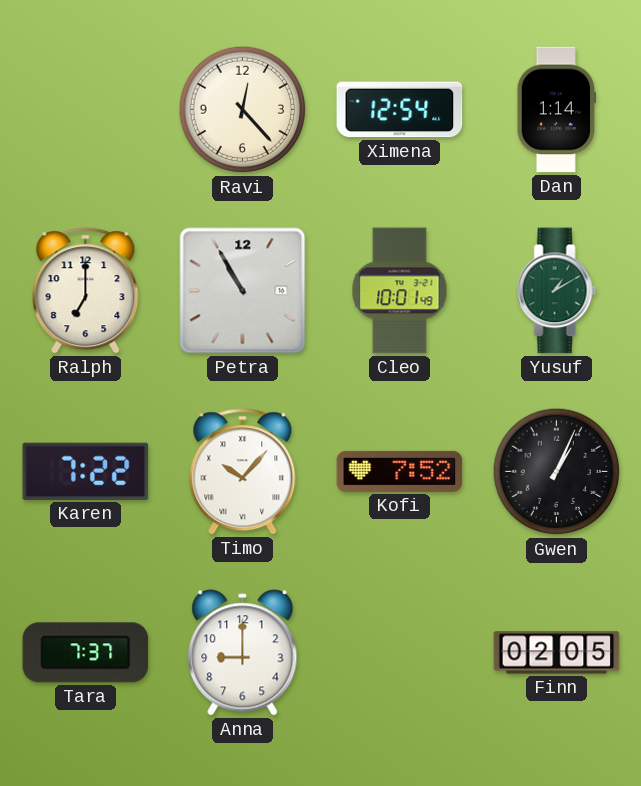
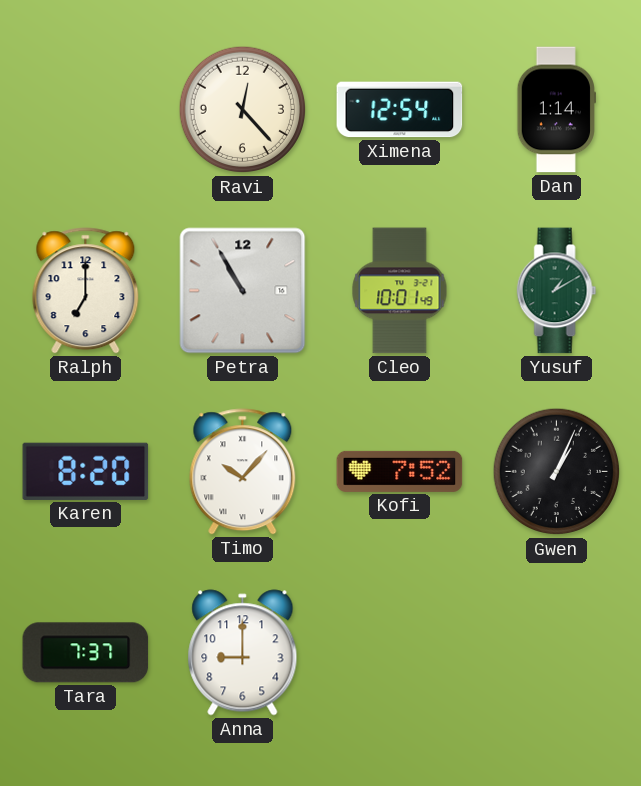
Karen: 7:22 -> 8:20
Finn: 02:05 -> none
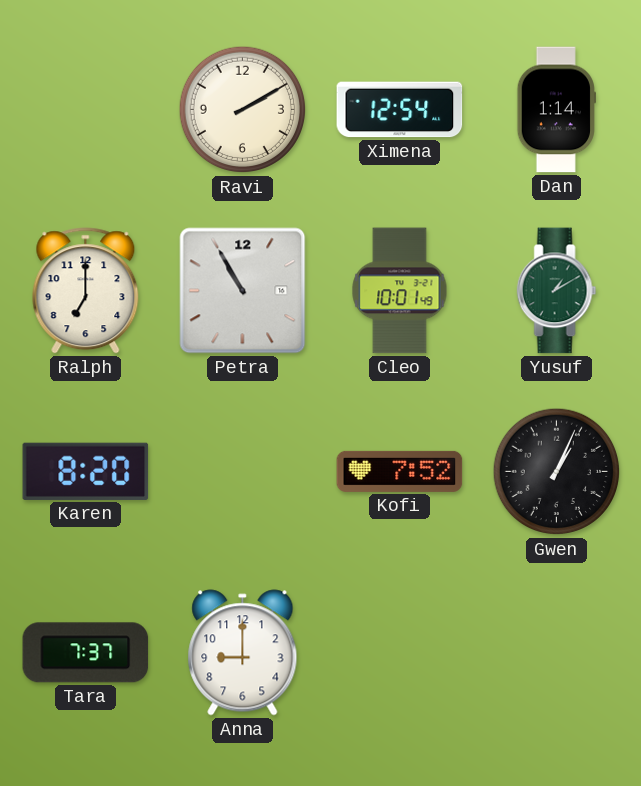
Ravi: 12:23 -> 2:10
Timo: 10:07 -> none
